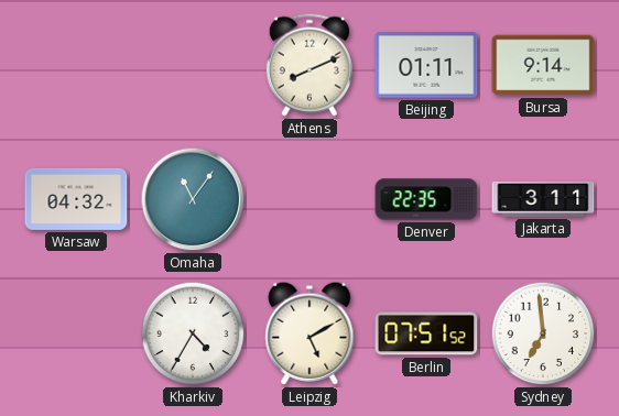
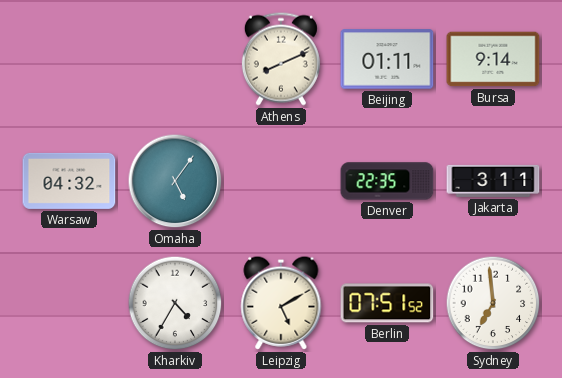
Omaha: 11:06 -> 5:06
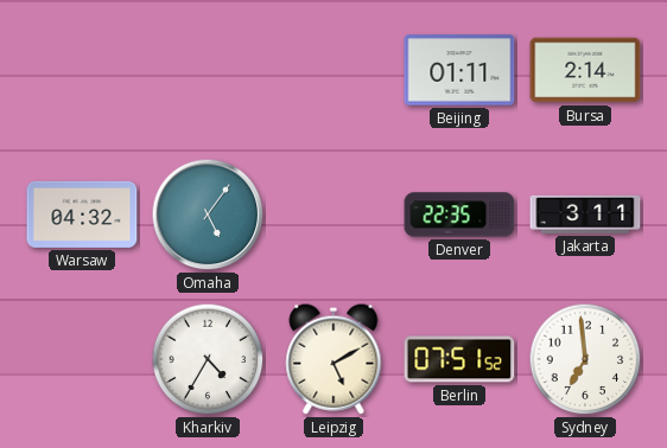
Athens: 8:11 -> none
Bursa: 9:14 -> 2:14
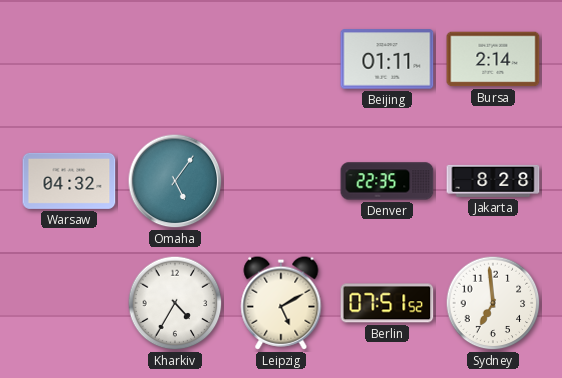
Jakarta: 3:11 -> 8:28
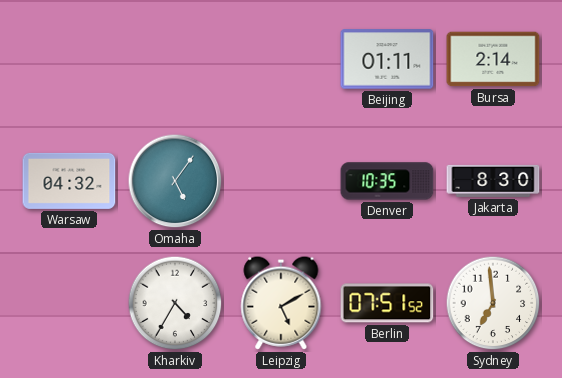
Denver: 22:35 -> 10:35
Jakarta: 8:28 -> 8:30
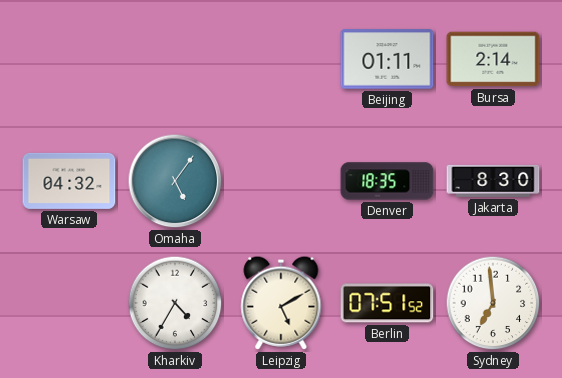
Denver: 10:35 -> 18:35
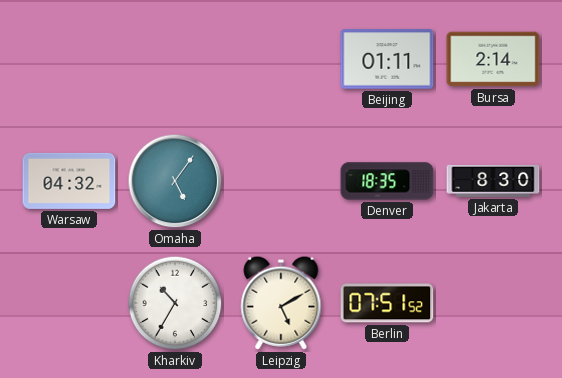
Kharkiv: 4:35 -> 10:35
Sydney: 6:59 -> none
